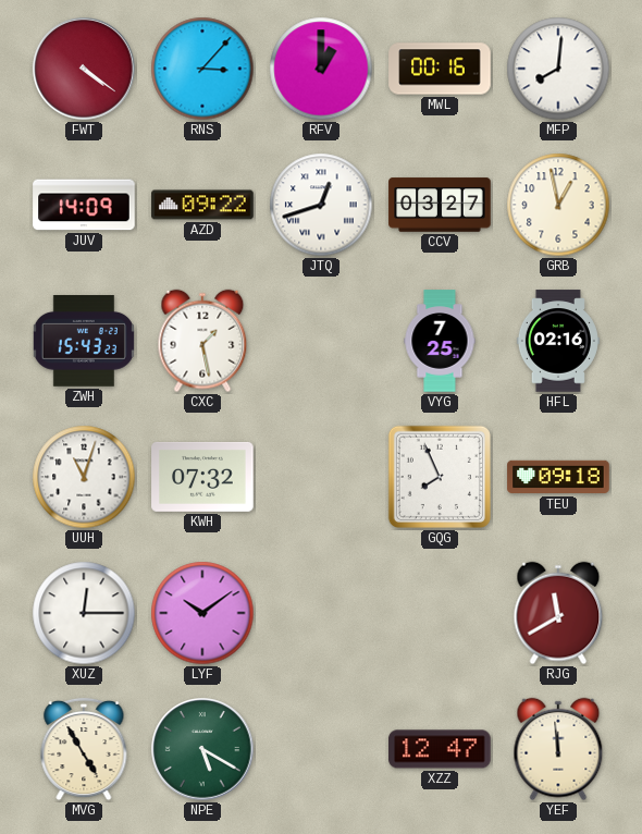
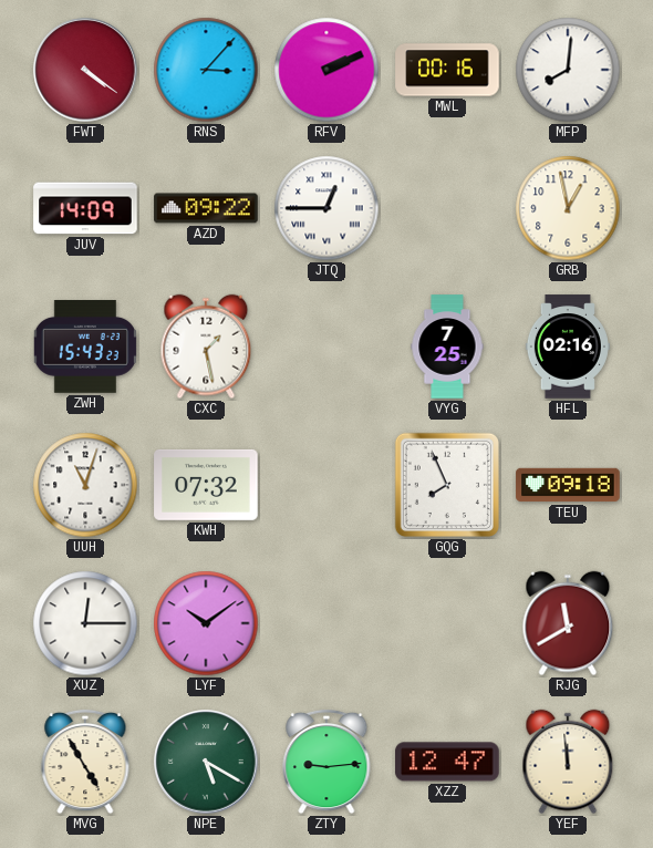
RFV: 1:00 -> 2:11
JTQ: 12:42 -> 12:45
CCV: 03:27 -> none
ZTY: none -> 9:14
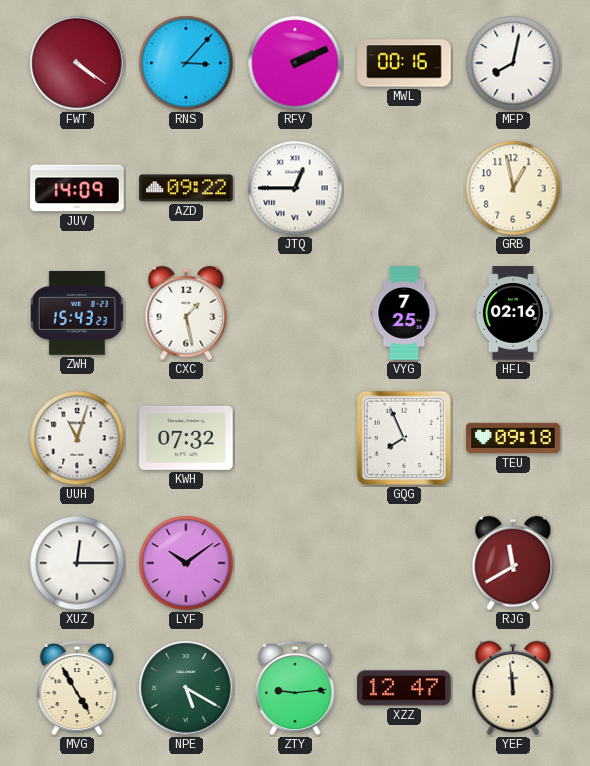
MFP: 8:01 -> 8:02
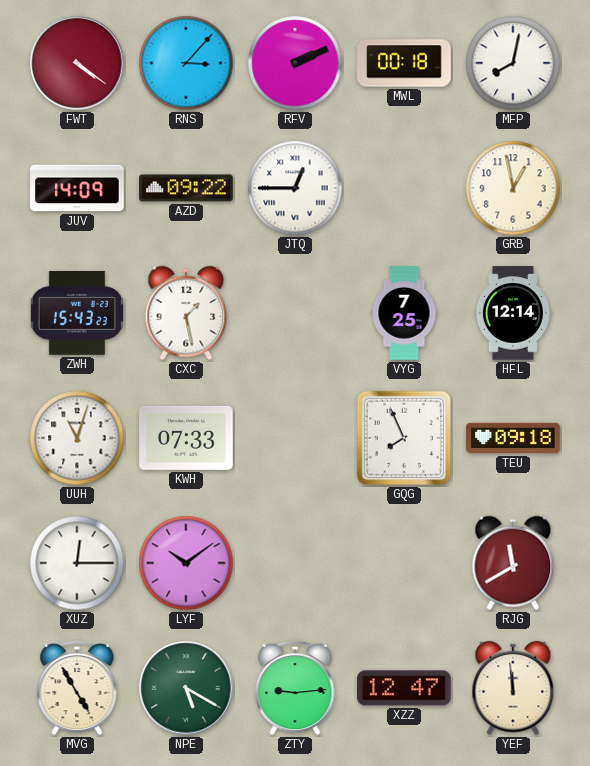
MWL: 00:16 -> 00:18
HFL: 02:16 -> 12:14
KWH: 07:32 -> 07:33
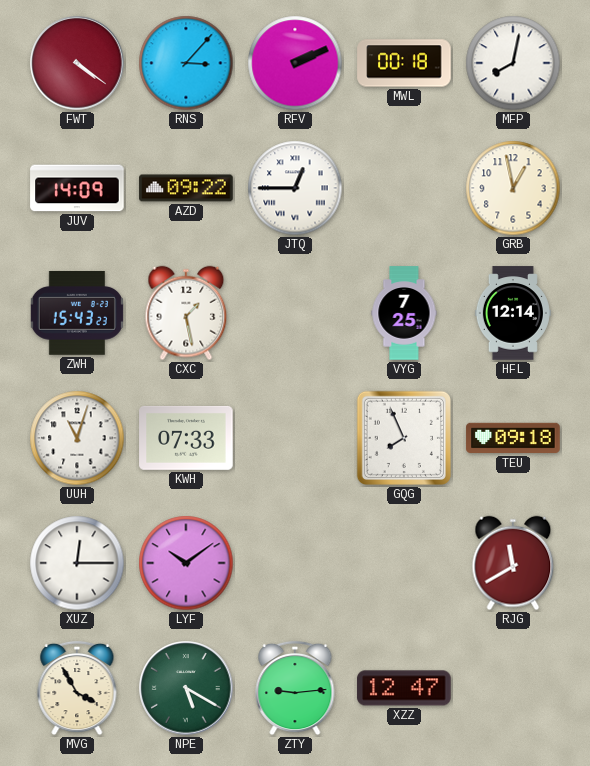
MVG: 4:55 -> 3:55
YEF: 11:59 -> none
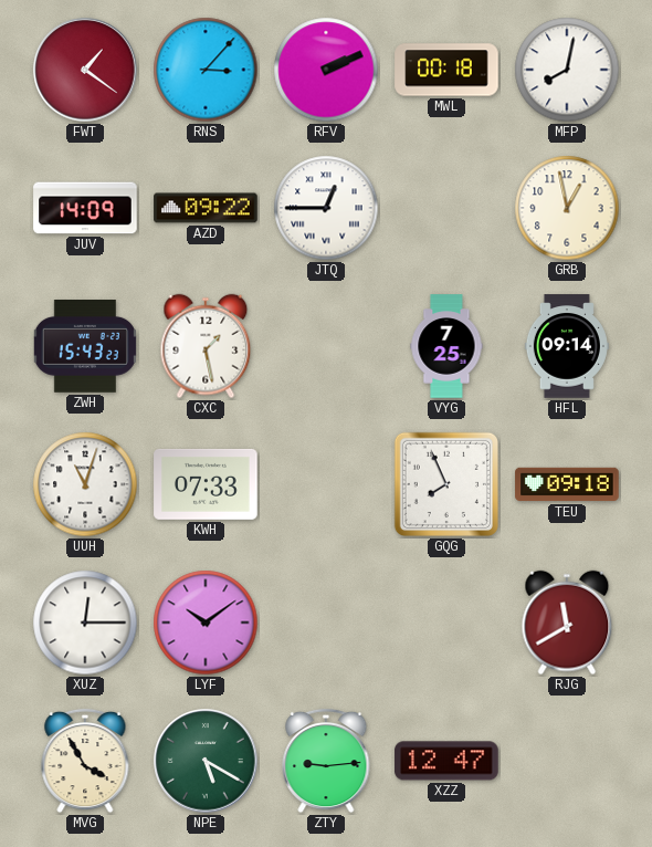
FWT: 4:21 -> 1:21
HFL: 12:14 -> 09:14
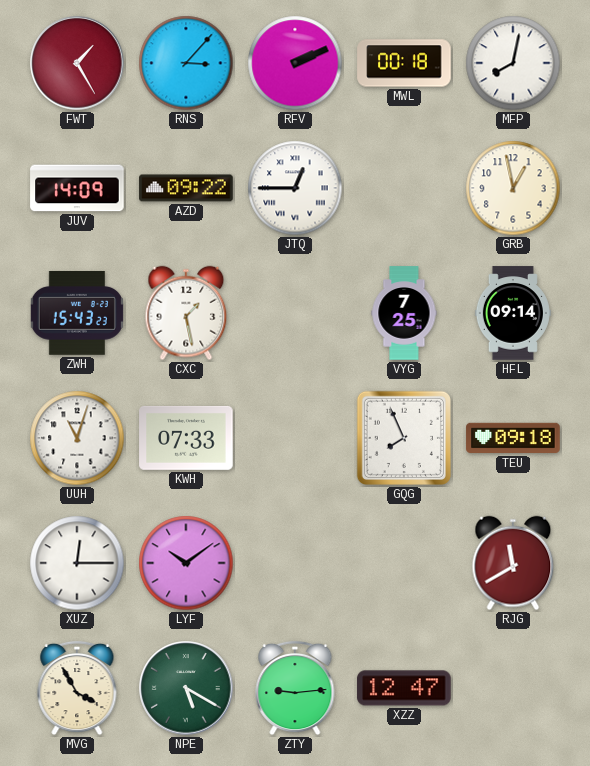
FWT: 1:21 -> 1:25
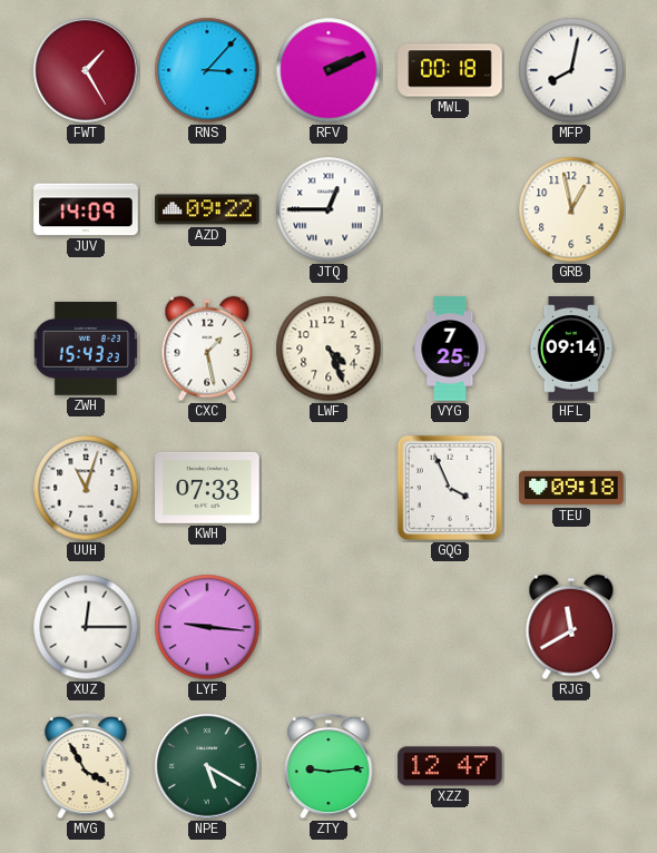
LWF: none -> 4:26
GQG: 7:56 -> 3:56
LYF: 10:09 -> 9:16
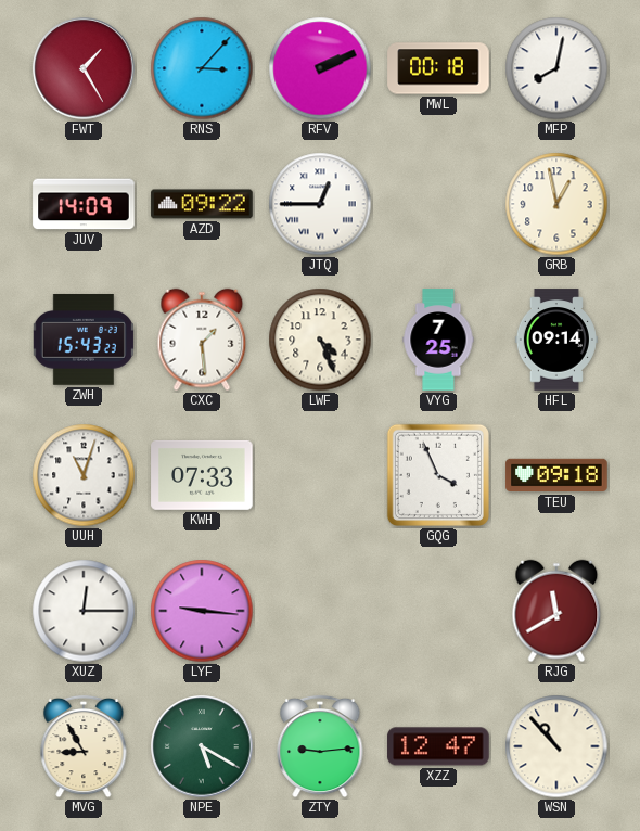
CXC: 1:28 -> 1:29
MVG: 3:55 -> 8:55
WSN: none -> 10:53
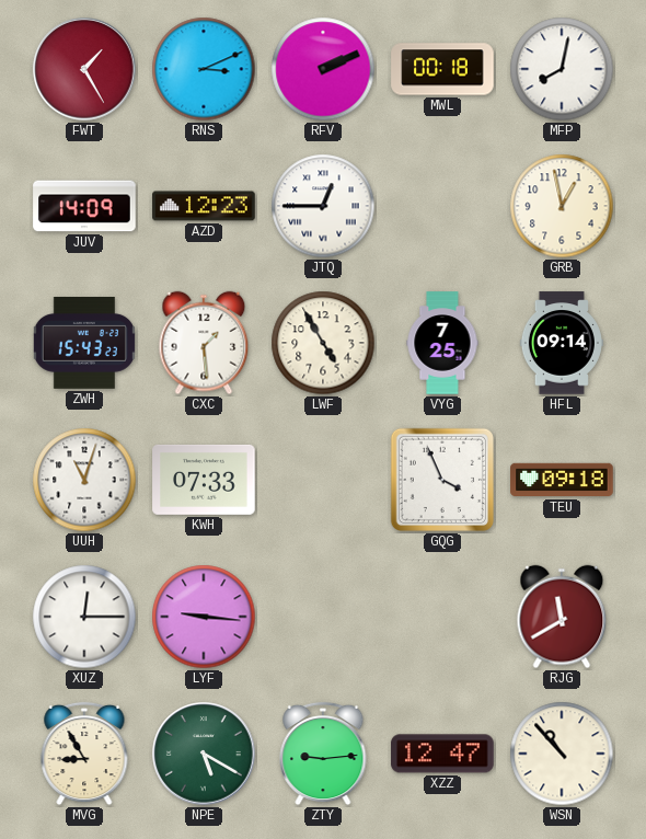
RNS: 3:07 -> 3:11
AZD: 09:22 -> 12:23
LWF: 4:26 -> 4:55
